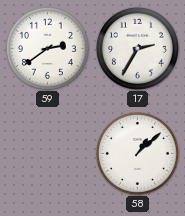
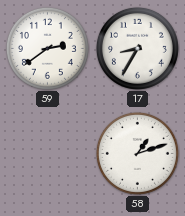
17: 2:35 -> 8:35
58: 1:08 -> 1:12
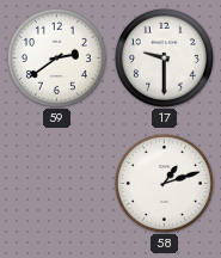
17: 8:35 -> 9:30
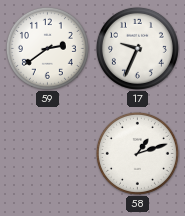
17: 9:30 -> 9:34
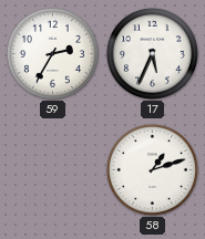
59: 2:39 -> 2:35
17: 9:34 -> 5:34
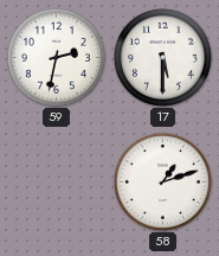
59: 2:35 -> 2:32
17: 5:34 -> 5:30
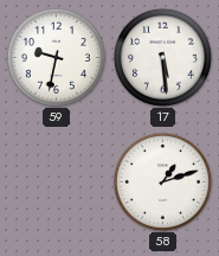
59: 2:32 -> 9:32
17: 5:30 -> 5:29
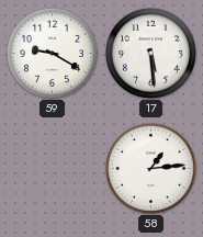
59: 9:32 -> 9:20
58: 1:12 -> 1:14
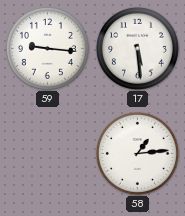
59: 9:20 -> 9:16
